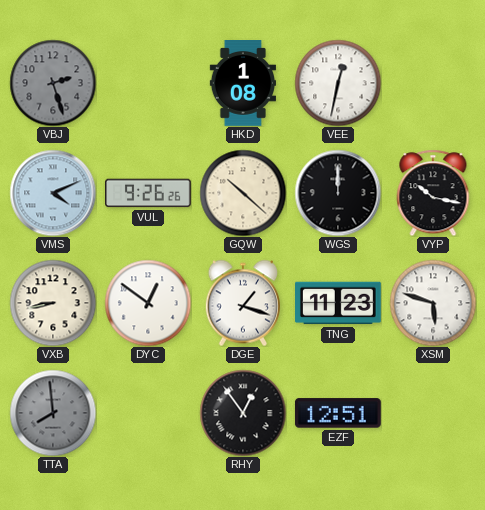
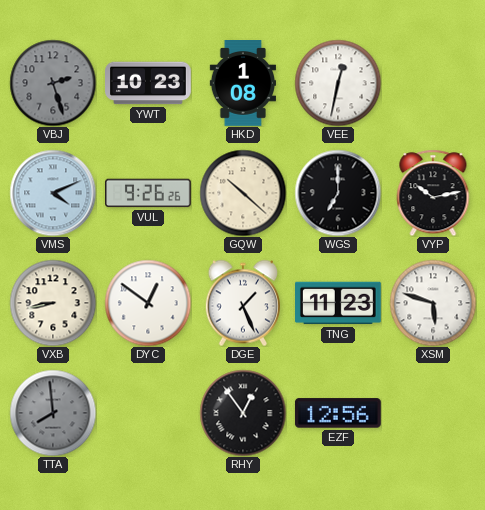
YWT: none -> 10:23
WGS: 12:00 -> 7:00
VYP: 10:17 -> 10:13
DGE: 1:18 -> 1:26
EZF: 12:51 -> 12:56
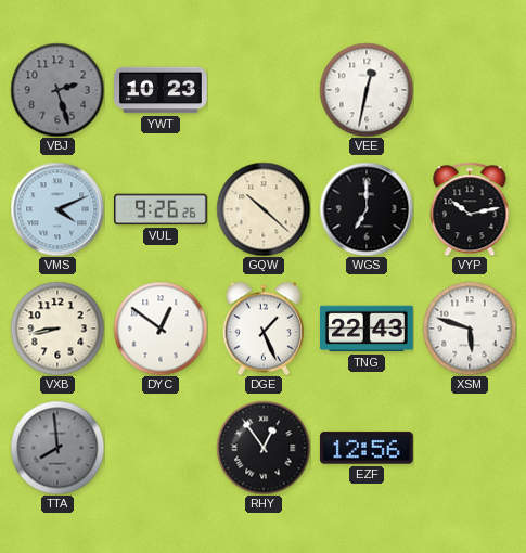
HKD: 1:08 -> none
TNG: 11:23 -> 22:43
